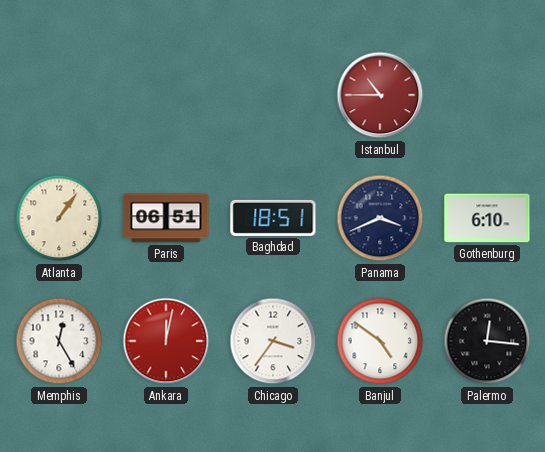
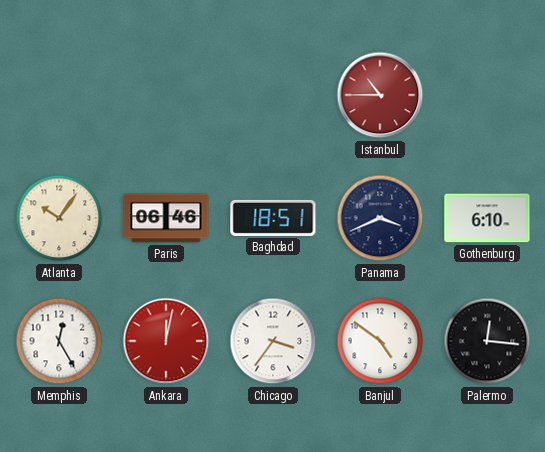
Atlanta: 1:06 -> 10:06
Paris: 06:51 -> 06:46
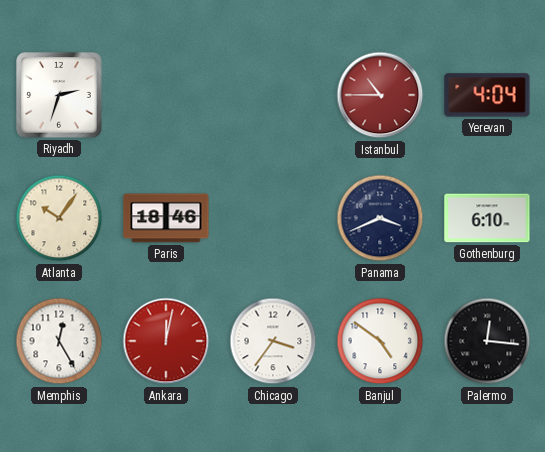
Riyadh: none -> 2:33
Yerevan: none -> 4:04
Paris: 06:46 -> 18:46
Baghdad: 18:51 -> none
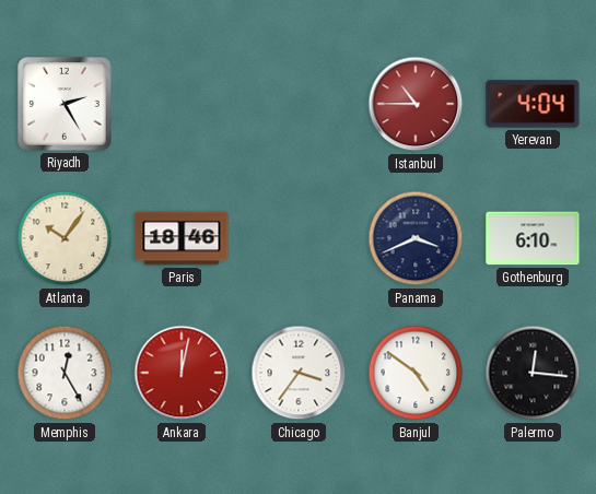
Riyadh: 2:33 -> 2:25
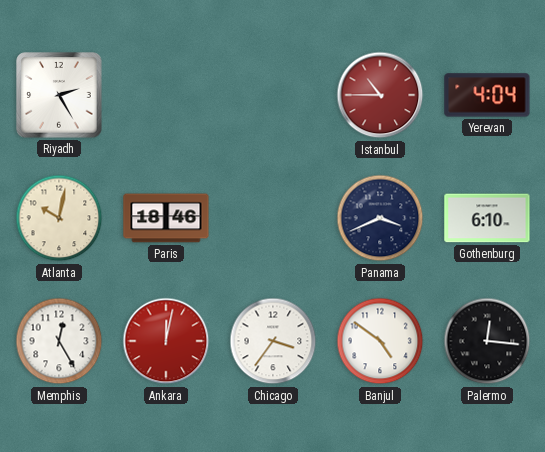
Atlanta: 10:06 -> 10:02
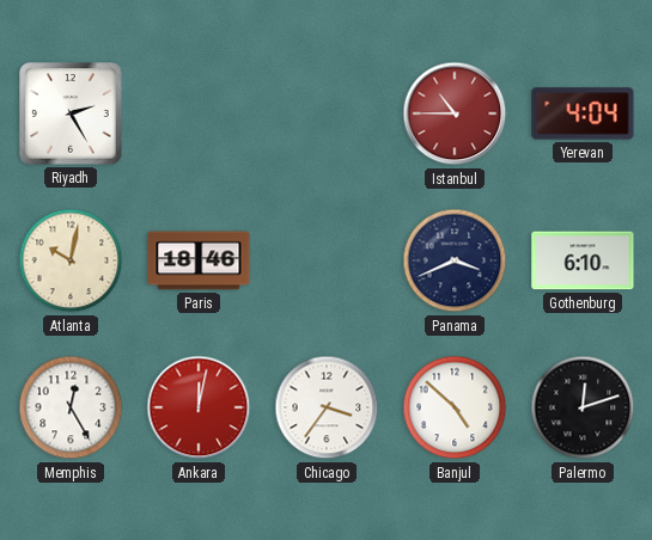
Banjul: 4:51 -> 4:52
Palermo: 12:16 -> 12:12
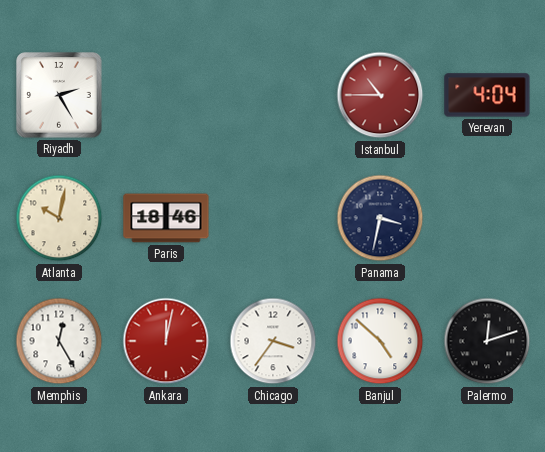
Panama: 3:41 -> 3:32
Gothenburg: 6:10 -> none
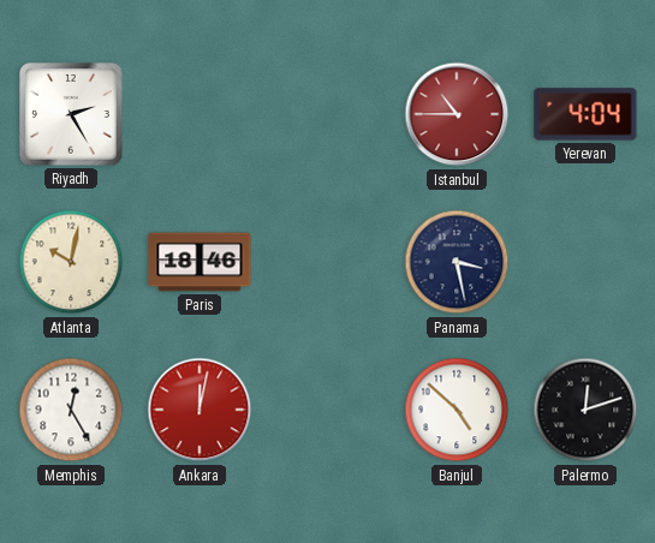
Panama: 3:32 -> 3:28
Chicago: 3:36 -> none
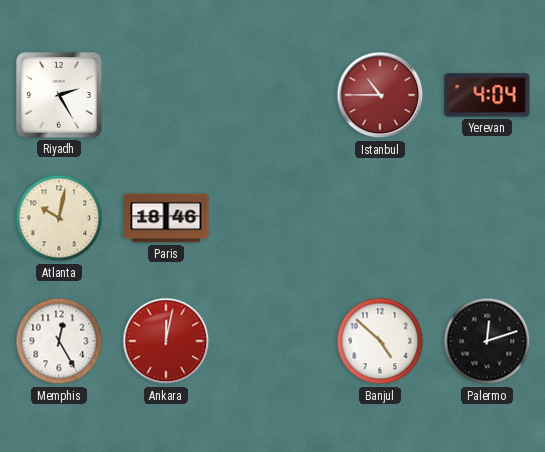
Panama: 3:28 -> none
